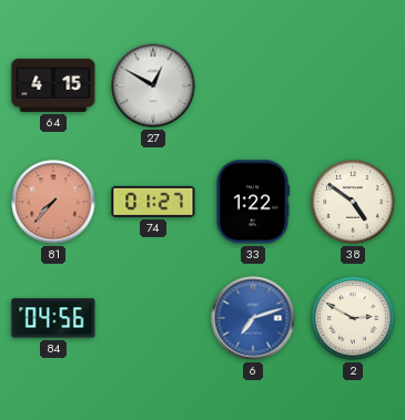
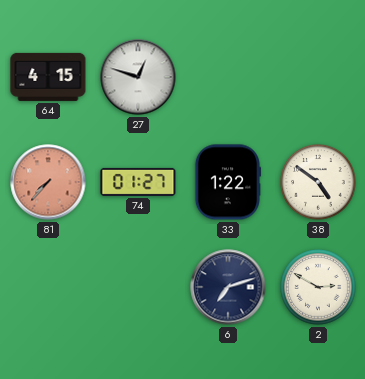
27: 12:50 -> 12:48
84: 04:56 -> none
6 dial: blue -> navy
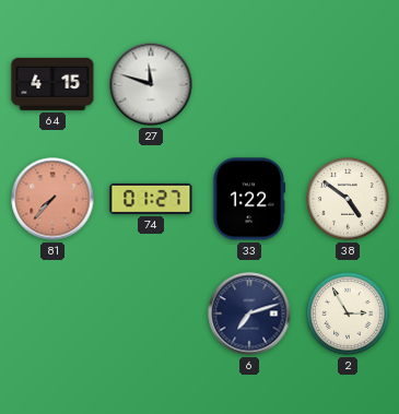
27: 12:48 -> 11:48
2: 2:50 -> 2:55
